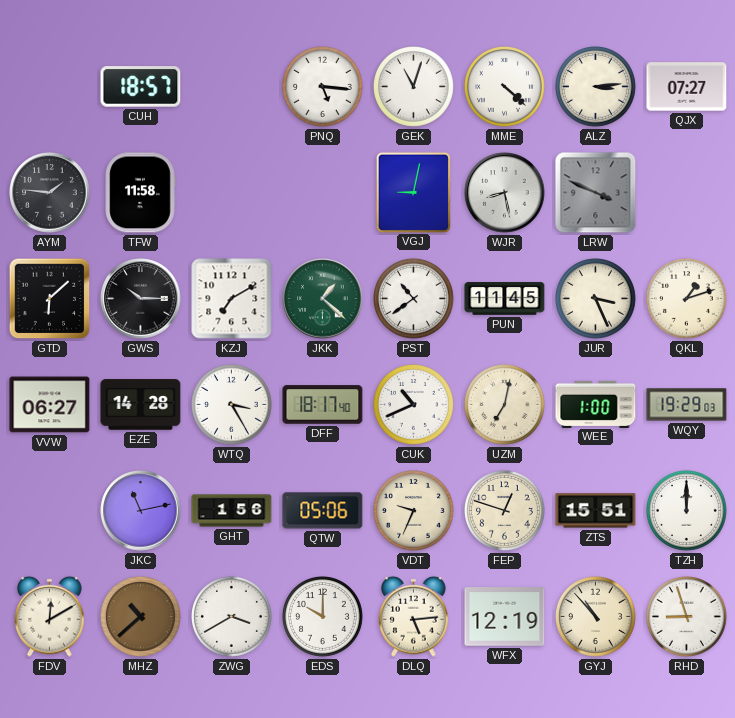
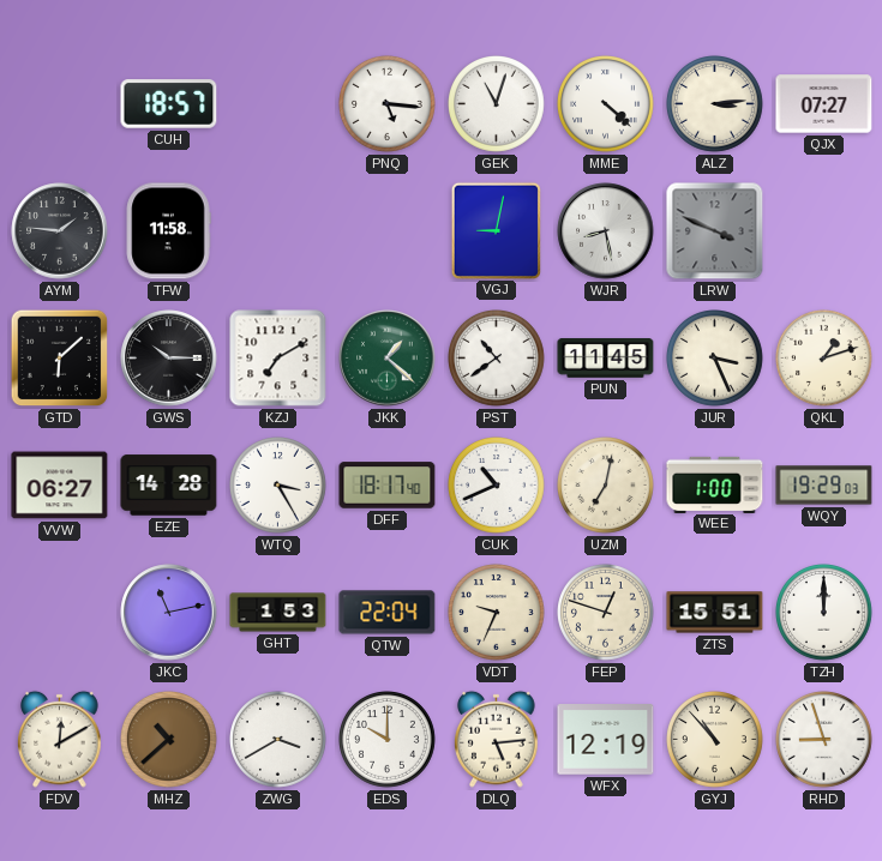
GHT: 1:56 -> 1:53
QTW: 05:06 -> 22:04
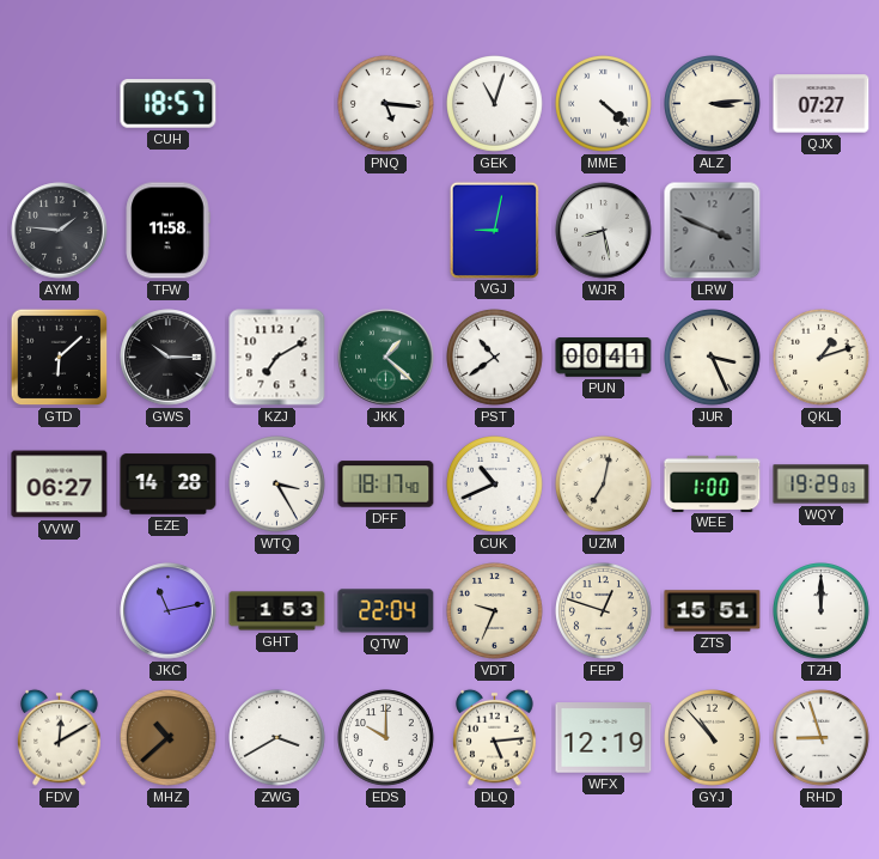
PUN: 11:45 -> 00:41
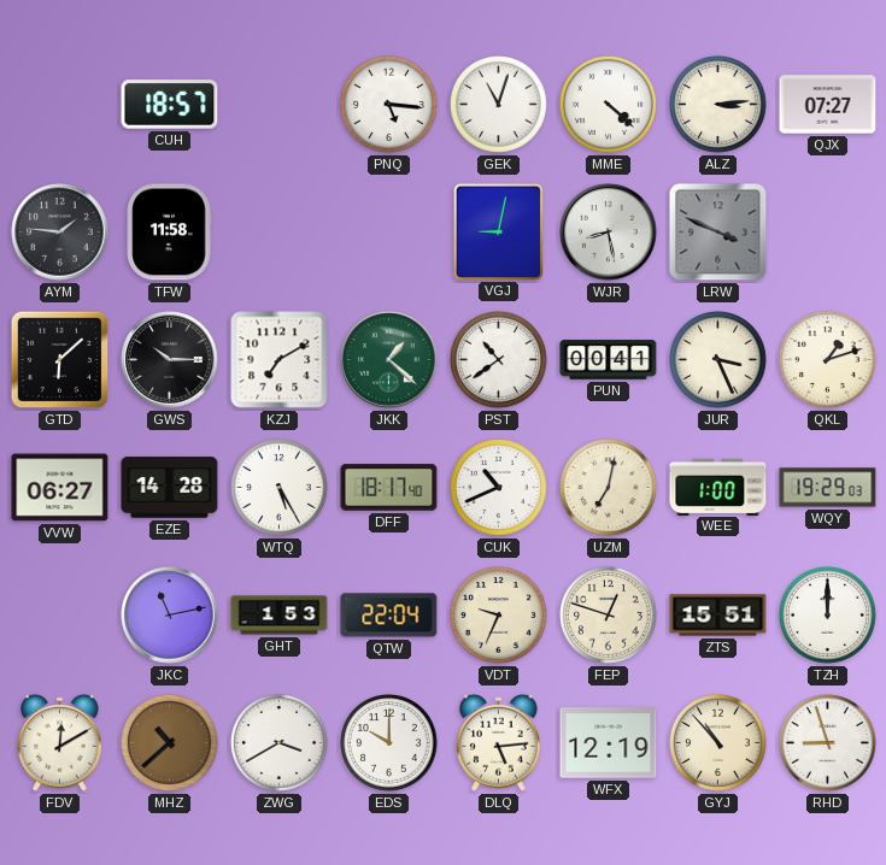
WTQ: 3:25 -> 5:25
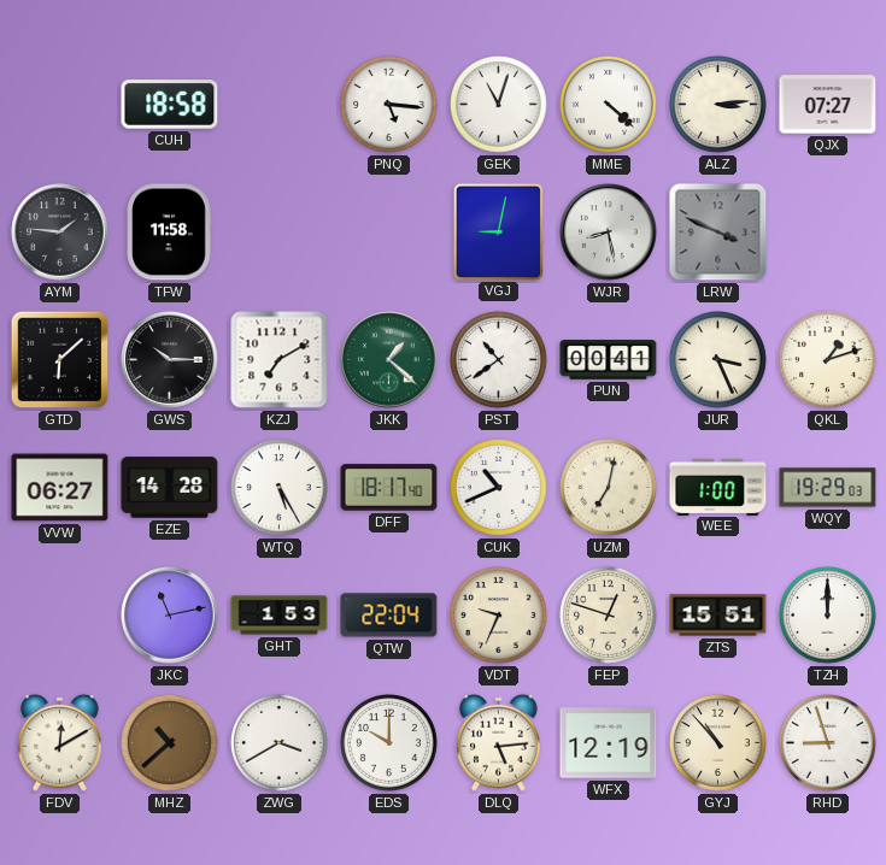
CUH: 18:57 -> 18:58
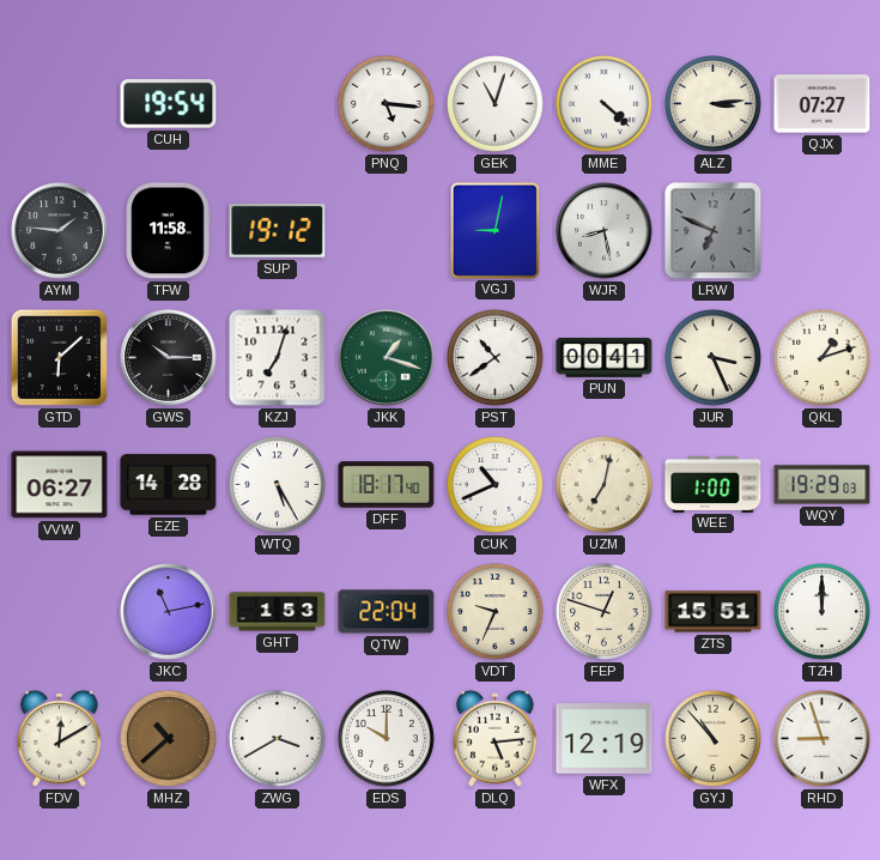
CUH: 18:58 -> 19:54
SUP: none -> 19:12
LRW: 3:49 -> 6:49
KZJ: 7:10 -> 7:03
JKK: 1:22 -> 1:18
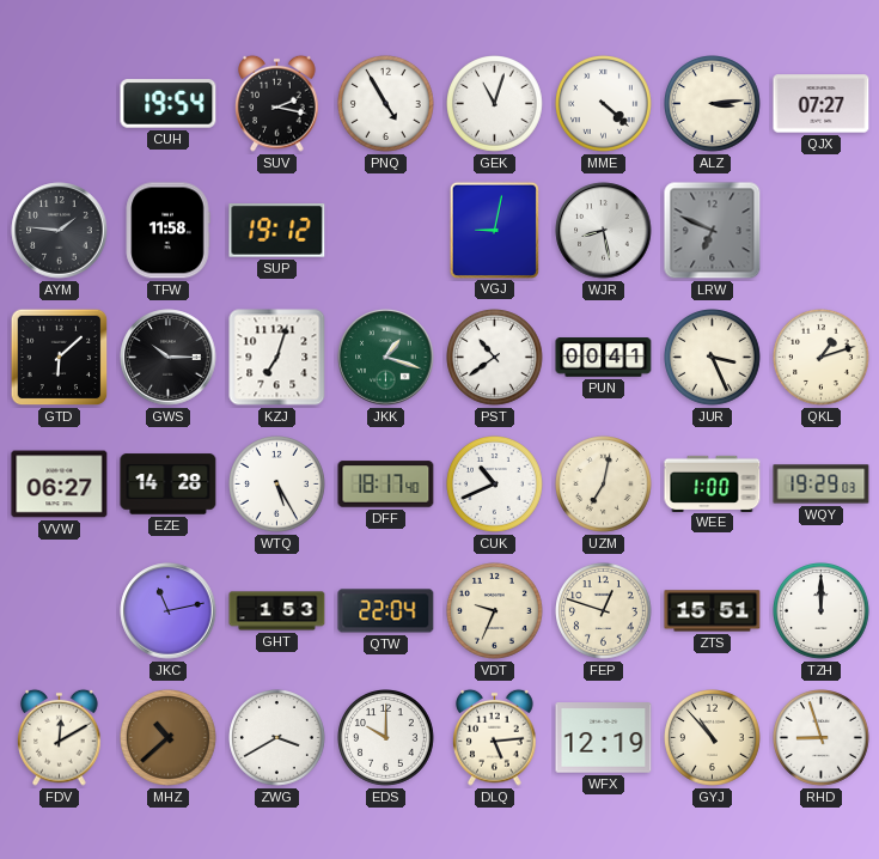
SUV: none -> 2:17
PNQ: 5:16 -> 4:55
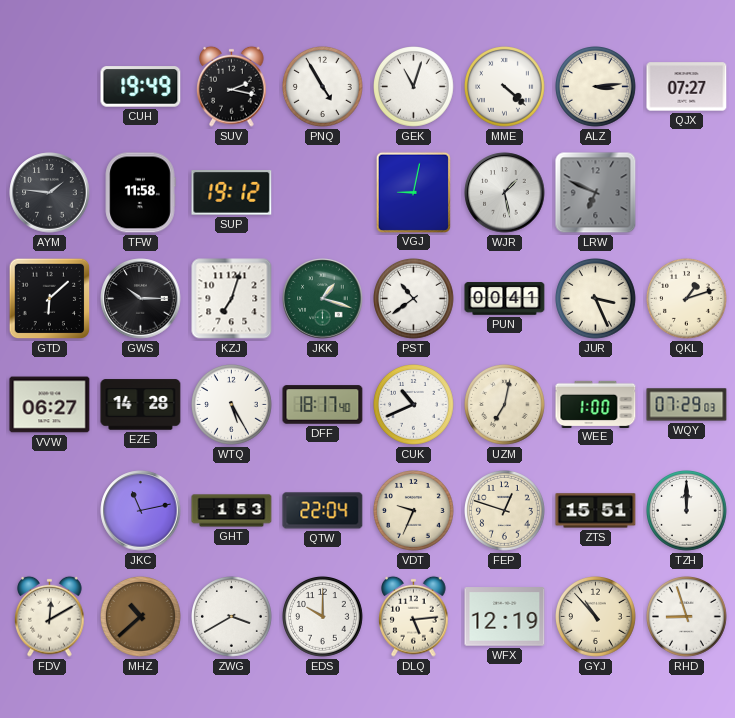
CUH: 19:54 -> 19:49
WJR: 8:28 -> 1:28
WQY: 19:29 -> 07:29
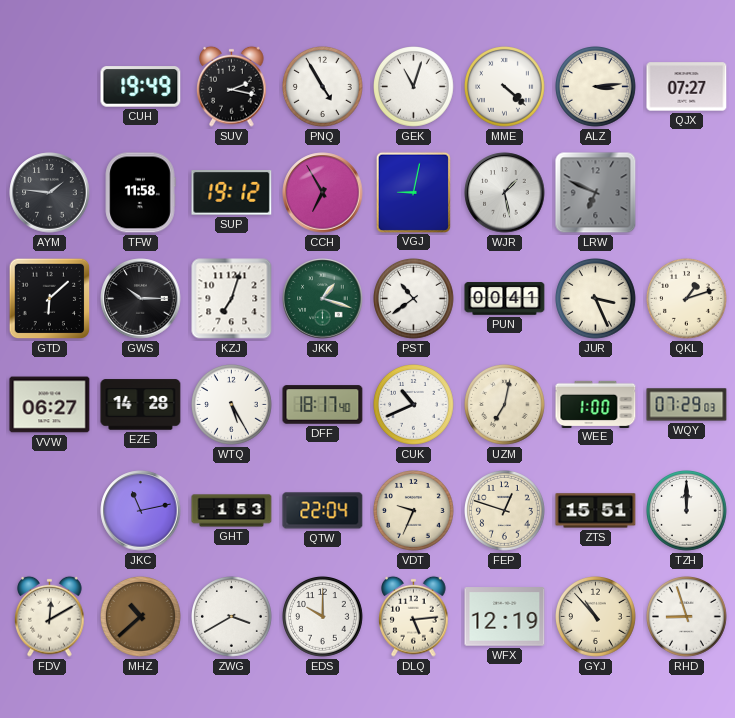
CCH: none -> 6:55
